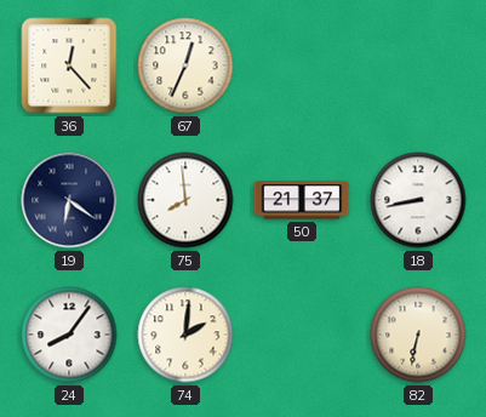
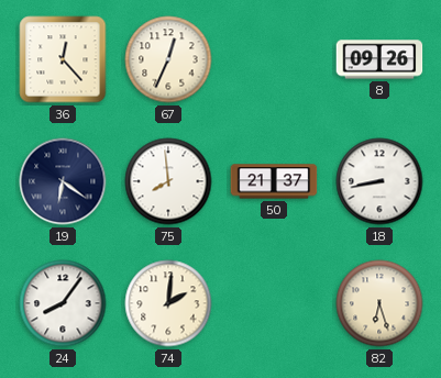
8: none -> 09:26
82: 6:32 -> 6:27
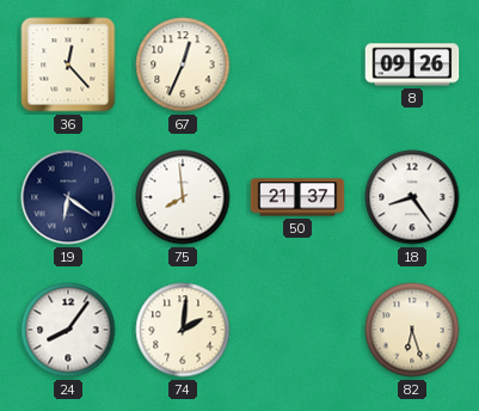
18: 8:43 -> 8:24
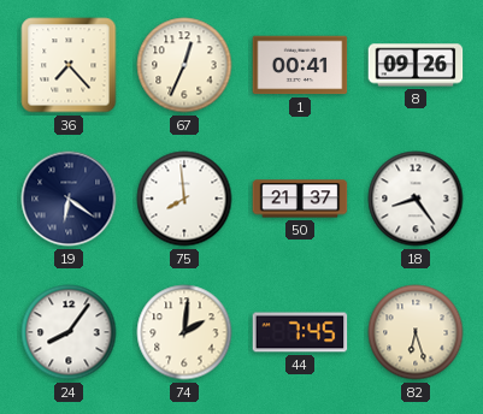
36: 12:23 -> 7:23
1: none -> 00:41
44: none -> 7:45
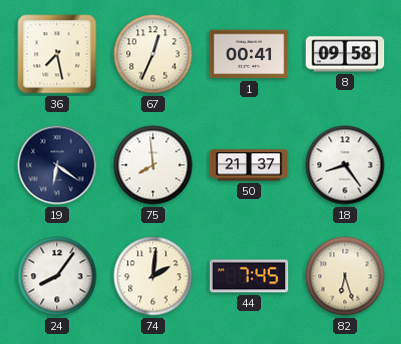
36: 7:23 -> 7:28
8: 09:26 -> 09:58
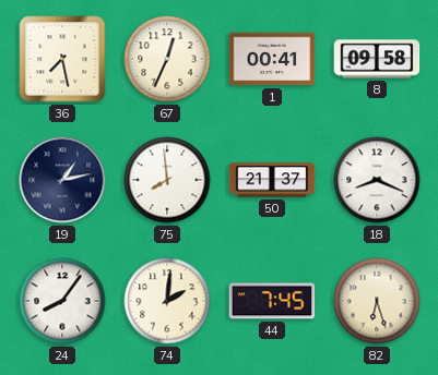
19: 6:21 -> 1:13
18: 8:24 -> 8:19
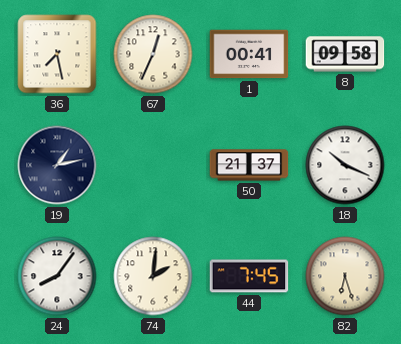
75: 7:59 -> none
18: 8:19 -> 10:19
